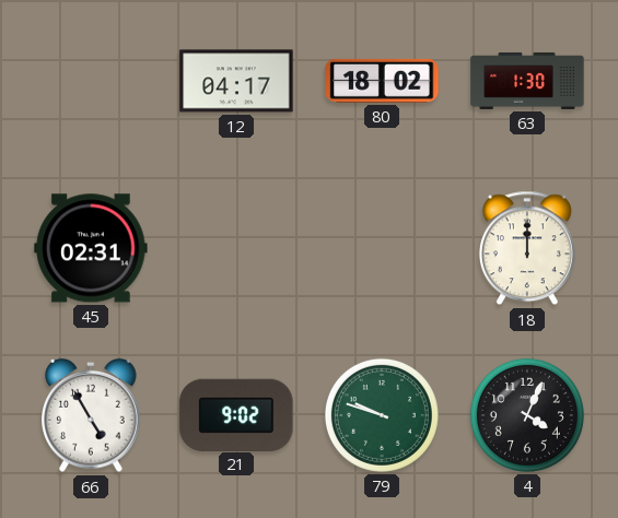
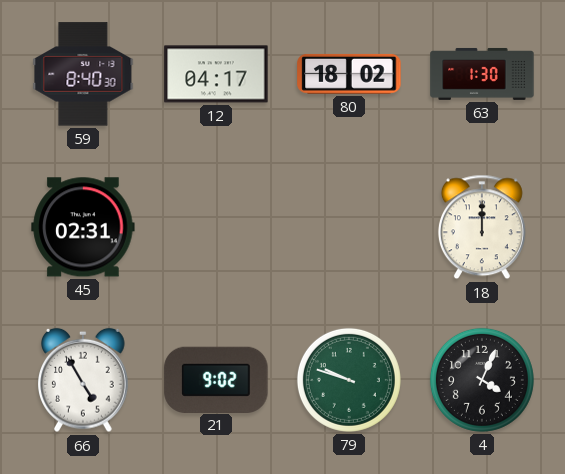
59: none -> 8:40
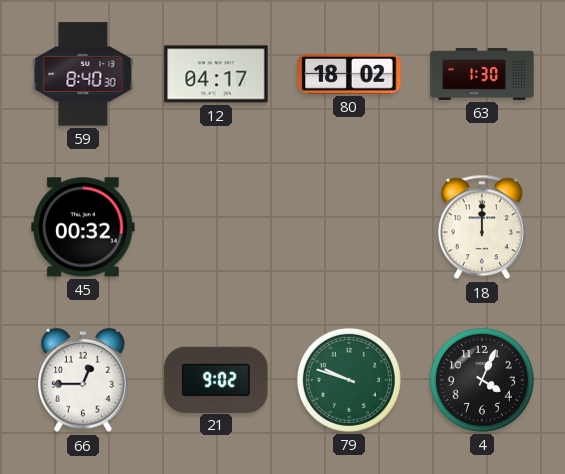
45: 02:31 -> 00:32
66: 4:55 -> 12:45
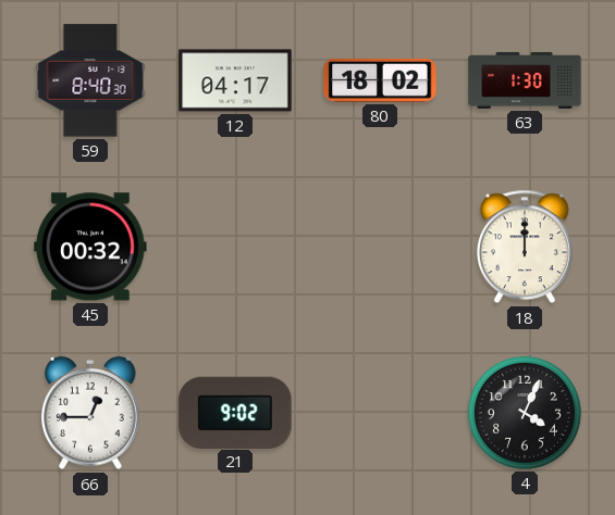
79: 9:48 -> none
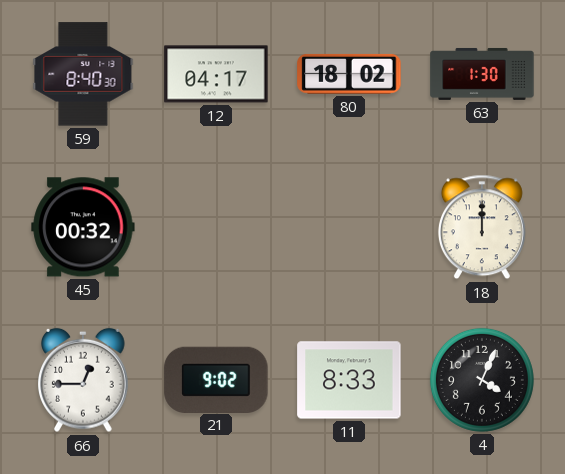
11: none -> 8:33
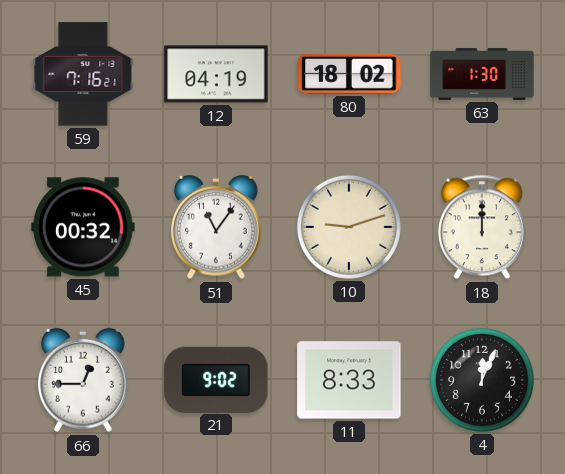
59: 8:40 -> 7:16
12: 04:17 -> 04:19
51: none -> 11:06
10: none -> 9:12
4: 4:04 -> 12:04
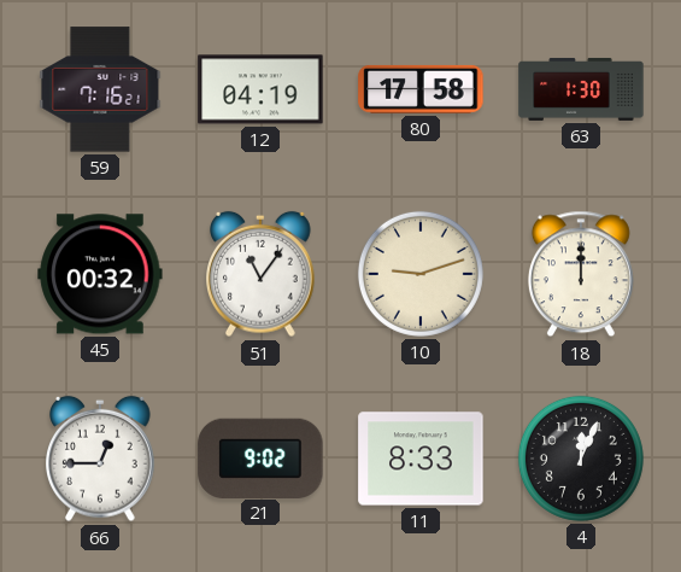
80: 18:02 -> 17:58
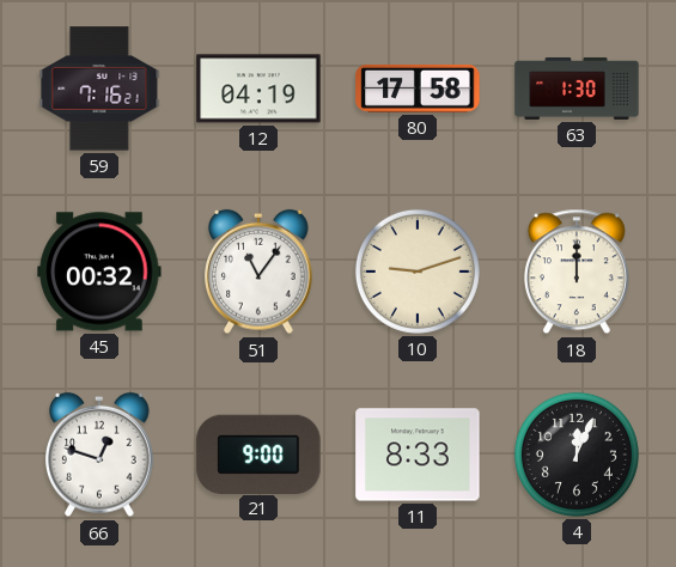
66: 12:45 -> 12:48
21: 9:02 -> 9:00
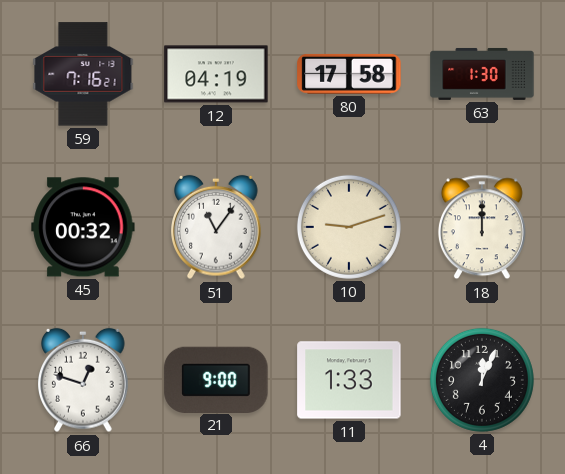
11: 8:33 -> 1:33
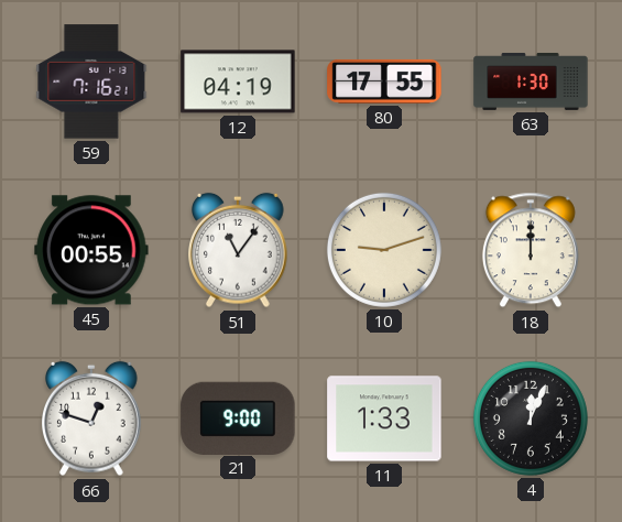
80: 17:58 -> 17:55
45: 00:32 -> 00:55
